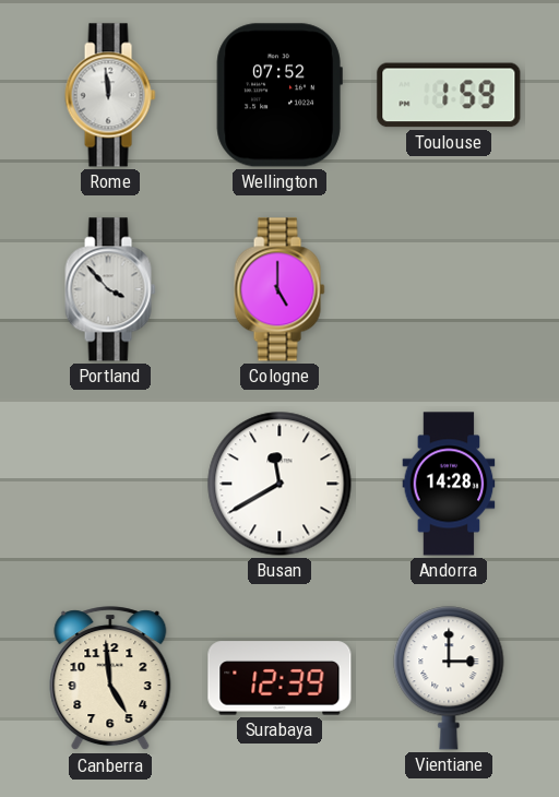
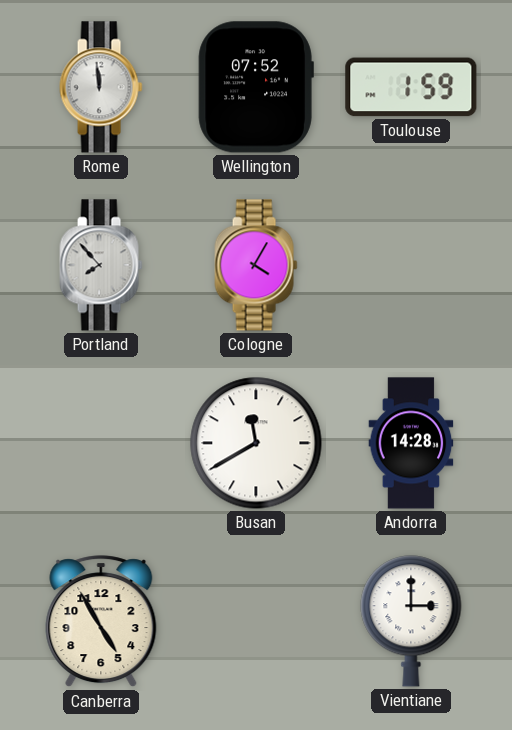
Portland: 3:53 -> 7:53
Cologne: 5:00 -> 4:05
Canberra: 4:59 -> 4:55
Surabaya: 12:39 -> none
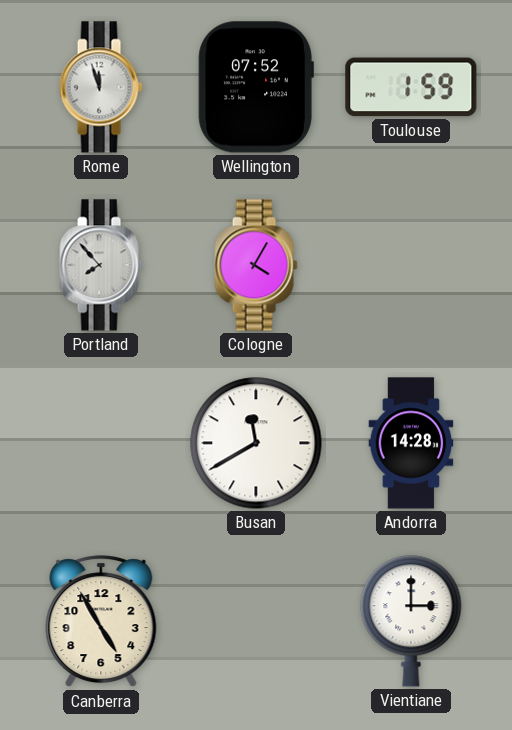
Rome: 11:59 -> 11:57
